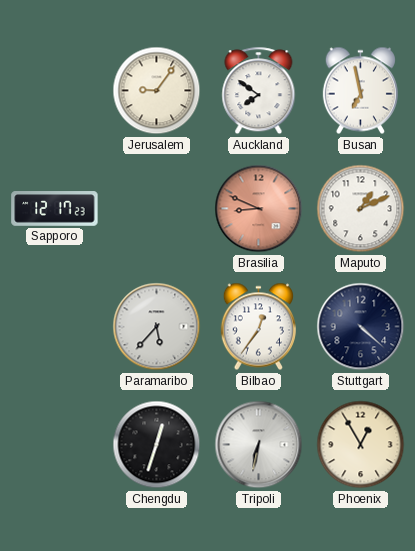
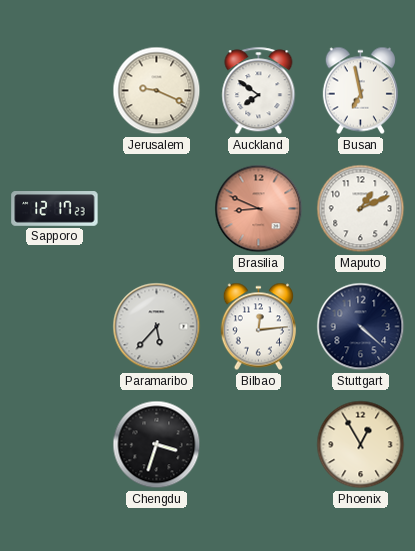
Jerusalem: 9:06 -> 9:19
Bilbao: 12:36 -> 12:14
Chengdu: 12:33 -> 3:33
Tripoli: 6:32 -> none
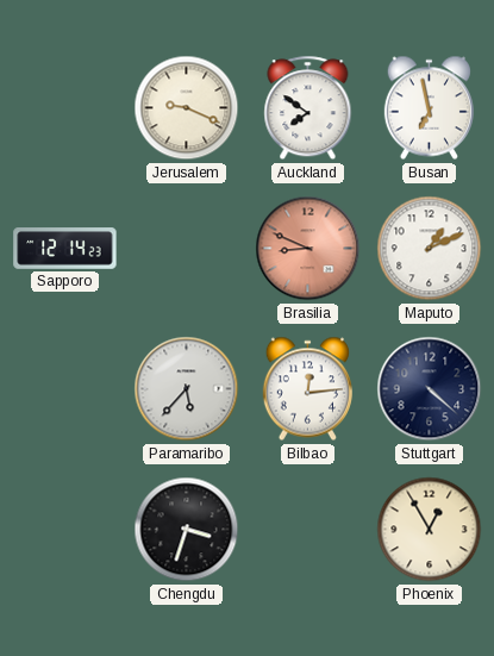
Sapporo: 12:17 -> 12:14
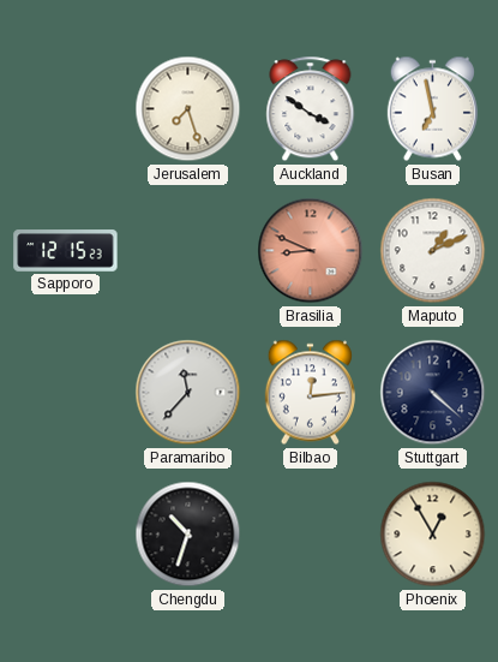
Jerusalem: 9:19 -> 7:27
Auckland: 7:51 -> 3:51
Sapporo: 12:14 -> 12:15
Paramaribo: 5:37 -> 11:37
Chengdu: 3:33 -> 10:33
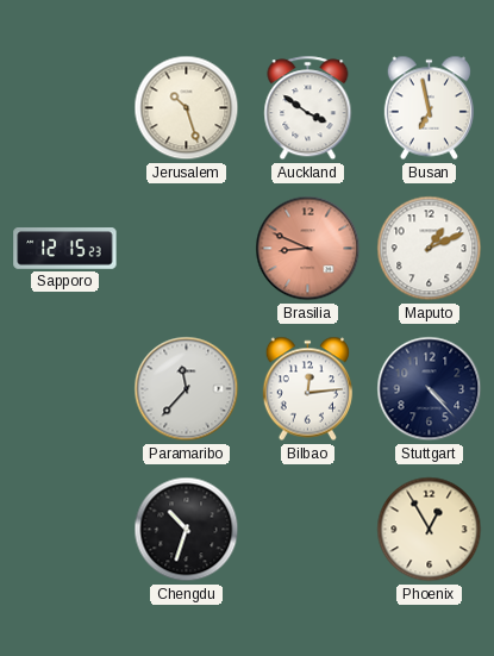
Jerusalem: 7:27 -> 10:27
Stuttgart: 4:22 -> 4:23
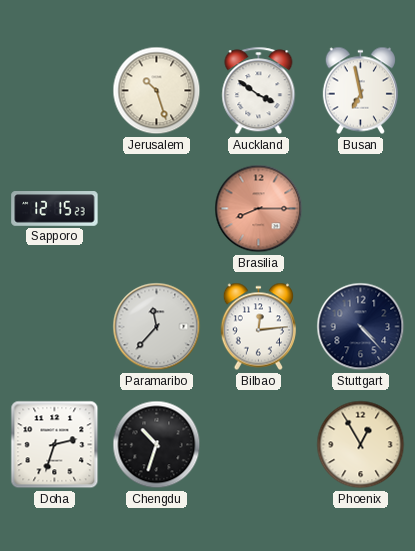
Brasilia: 8:49 -> 8:15
Maputo: 1:11 -> none
Doha: none -> 2:33
